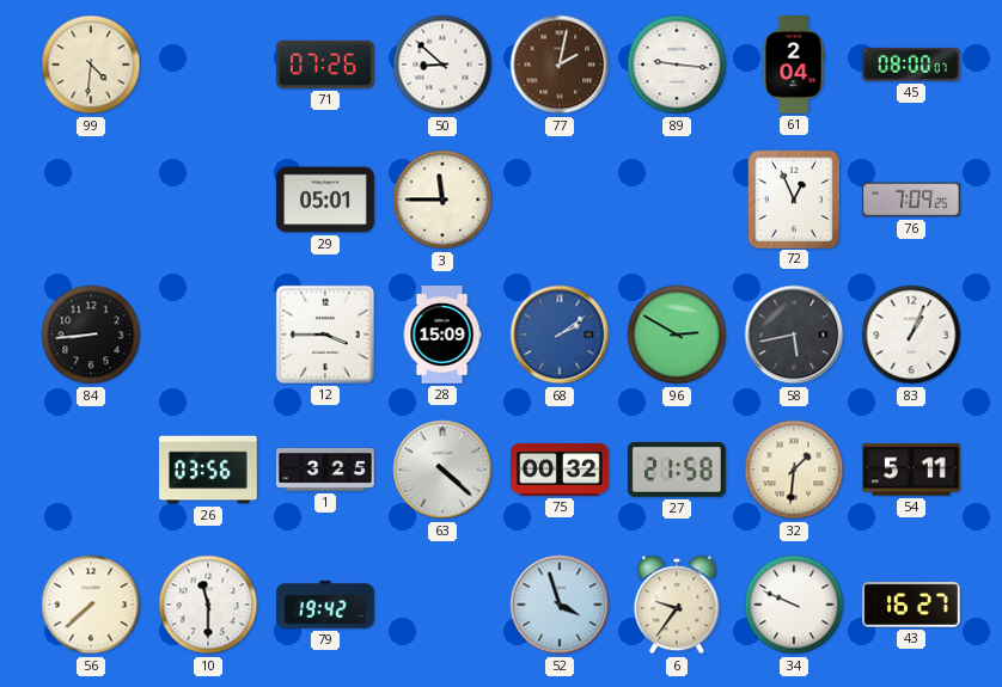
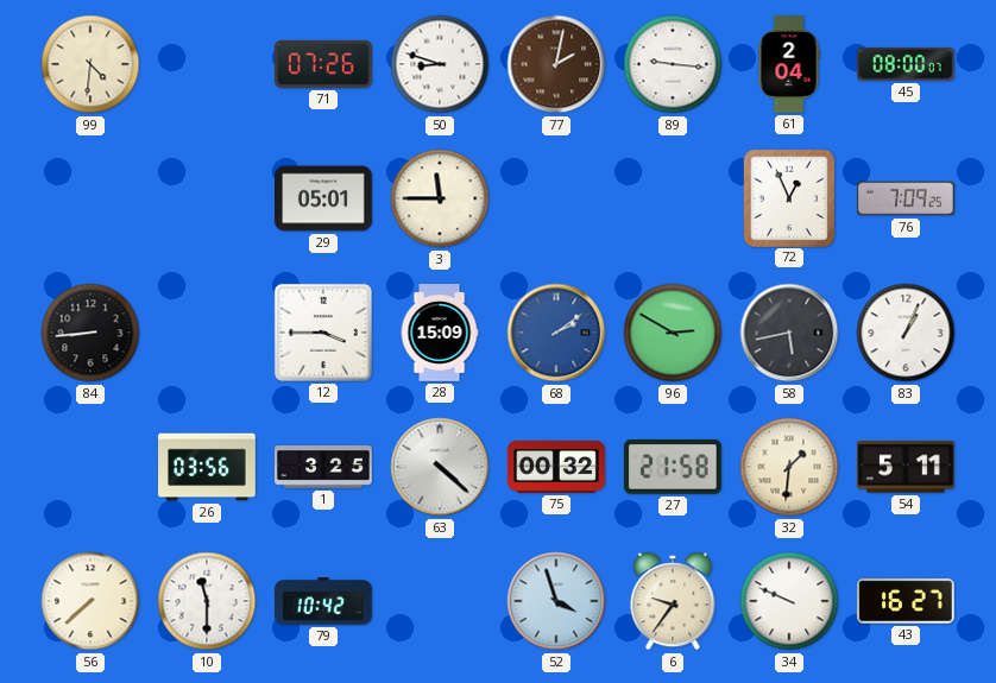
50: 8:52 -> 8:48
79: 19:42 -> 10:42
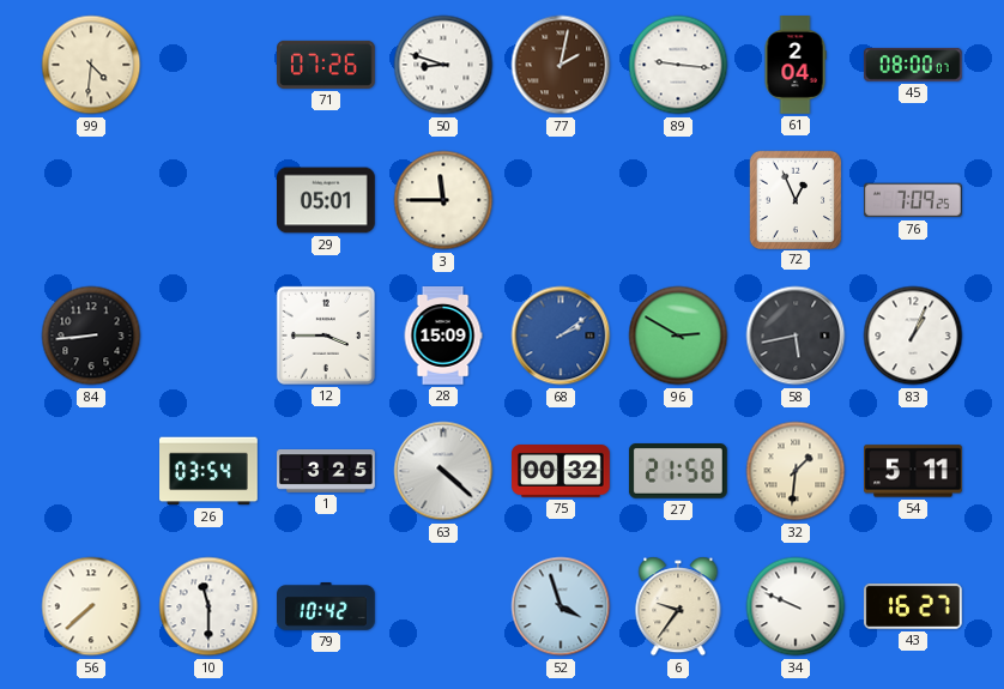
26: 03:56 -> 03:54
